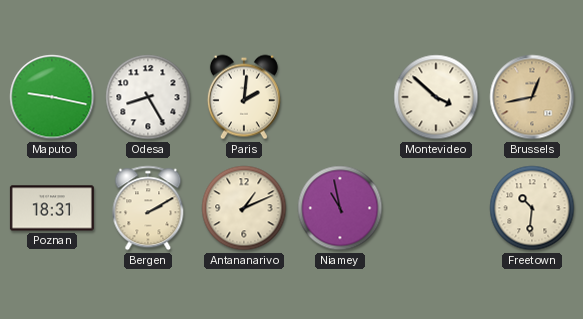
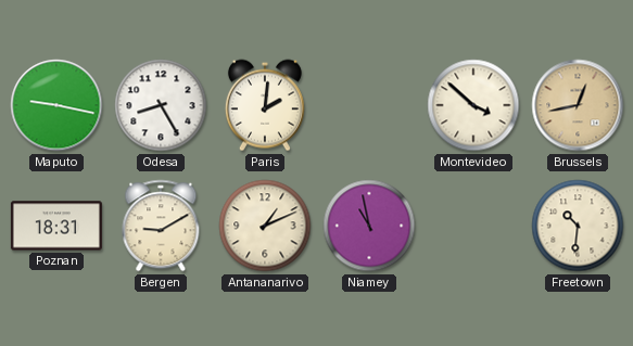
Bergen: 2:10 -> 9:10
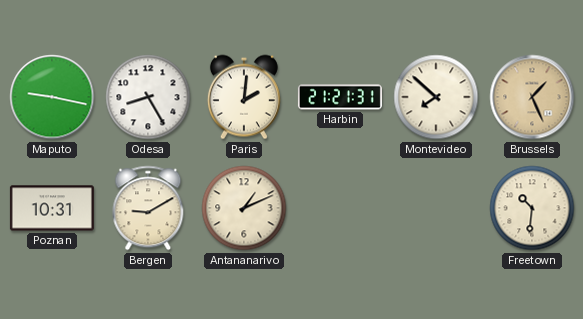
Harbin: none -> 21:21
Montevideo: 3:52 -> 7:52
Brussels: 12:43 -> 1:26
Poznan: 18:31 -> 10:31
Niamey: 10:58 -> none
